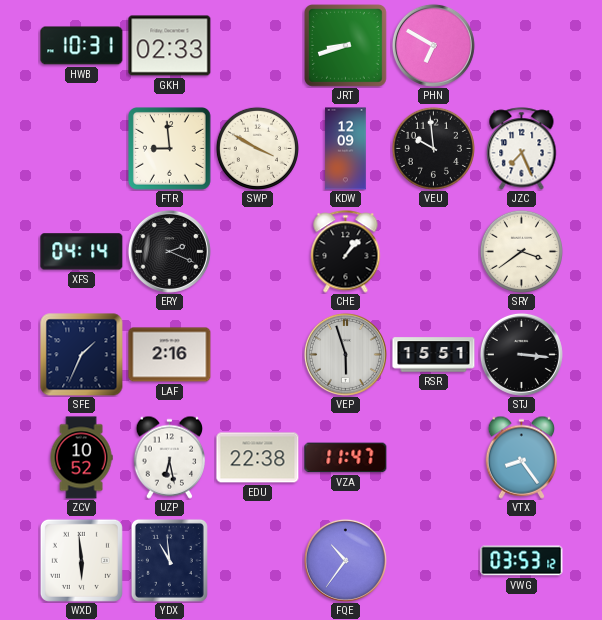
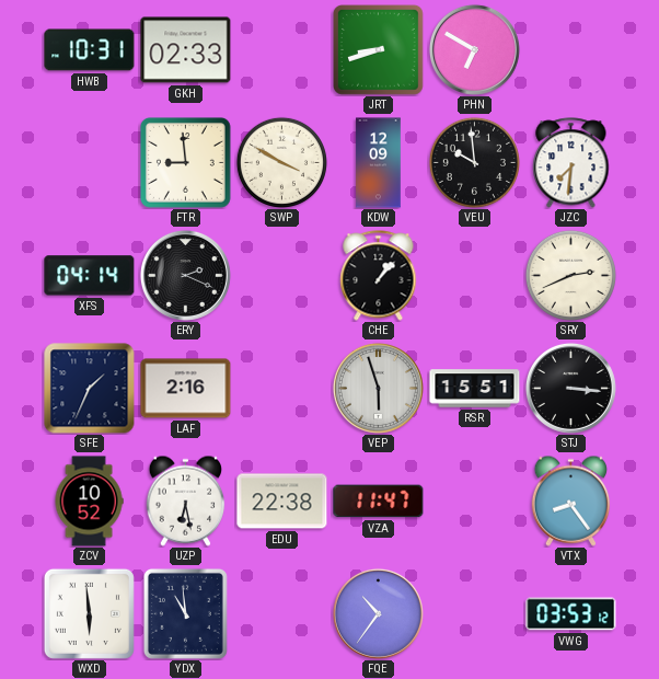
JZC: 7:26 -> 7:31
SRY: 3:39 -> 2:41
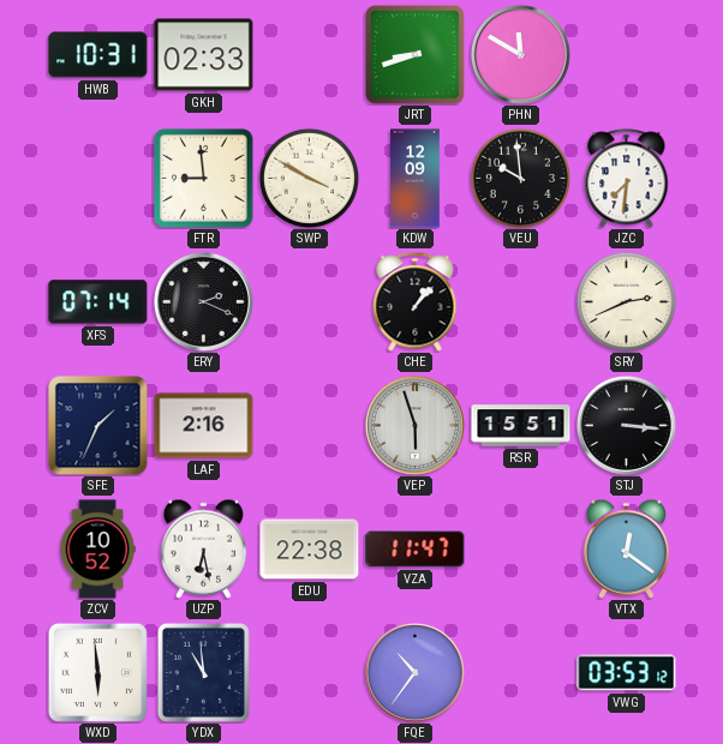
PHN: 6:50 -> 11:50
XFS: 04:14 -> 07:14
VTX: 8:24 -> 12:21
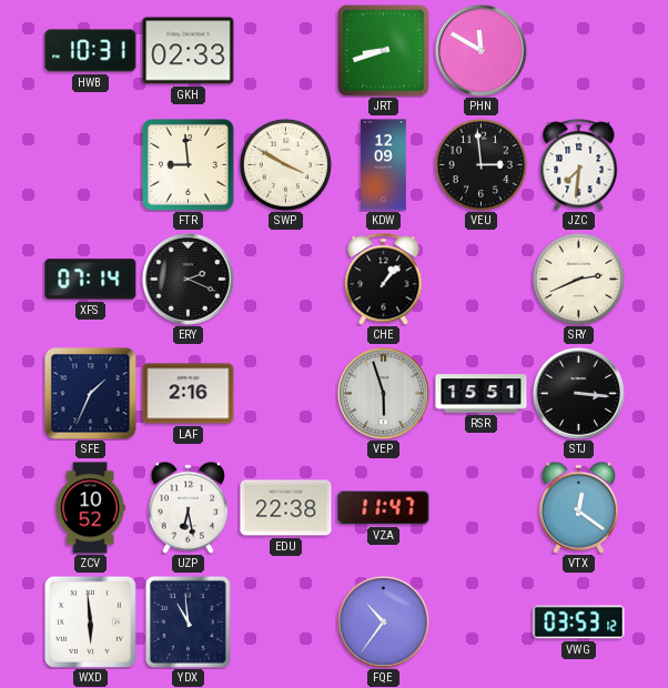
VEU: 9:59 -> 2:59
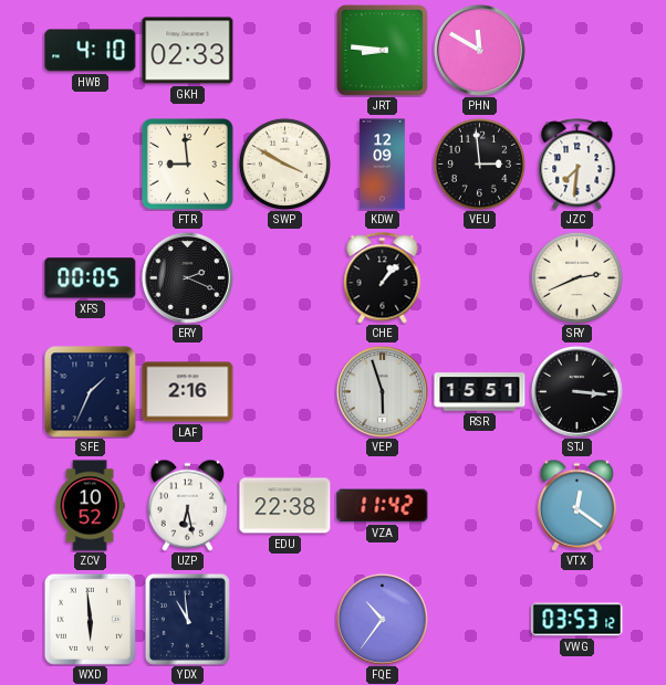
HWB: 10:31 -> 4:10
JRT: 8:42 -> 8:46
XFS: 07:14 -> 00:05
VZA: 11:47 -> 11:42
